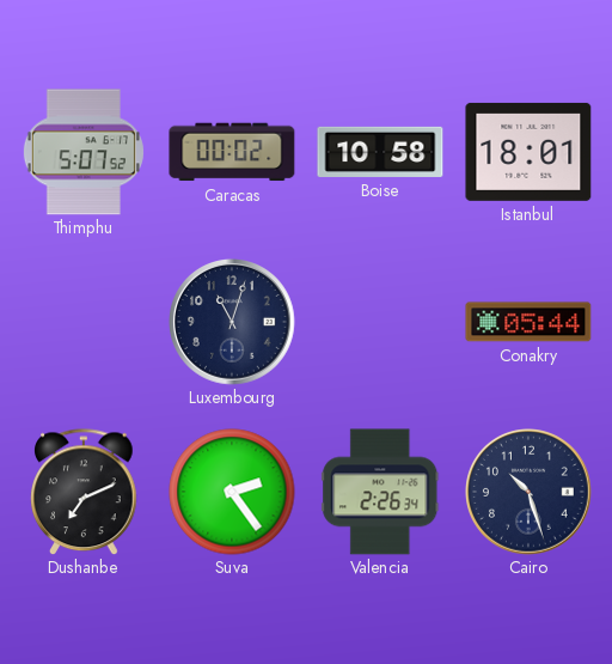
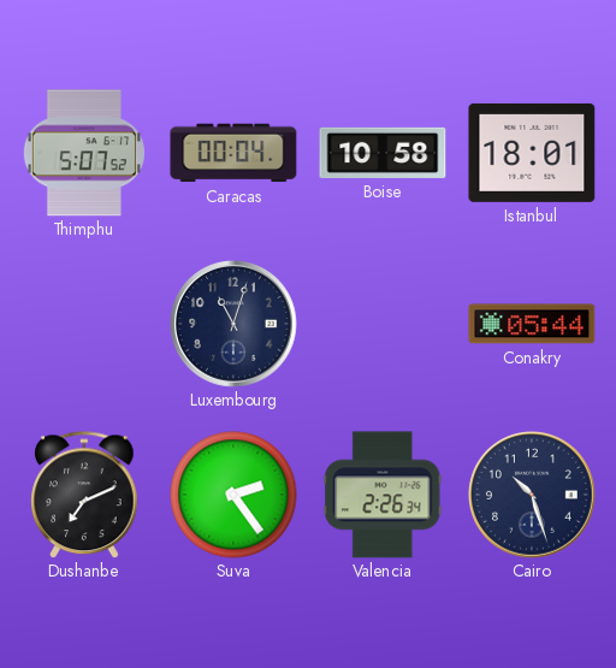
Caracas: 00:02 -> 00:04
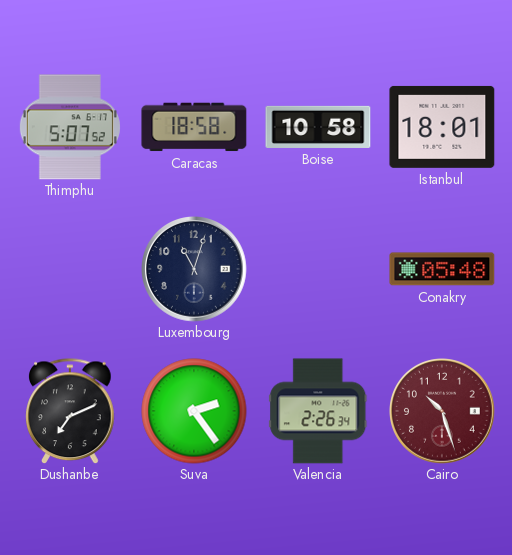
Caracas: 00:04 -> 18:58
Conakry: 05:44 -> 05:48
Cairo dial: navy -> burgundy
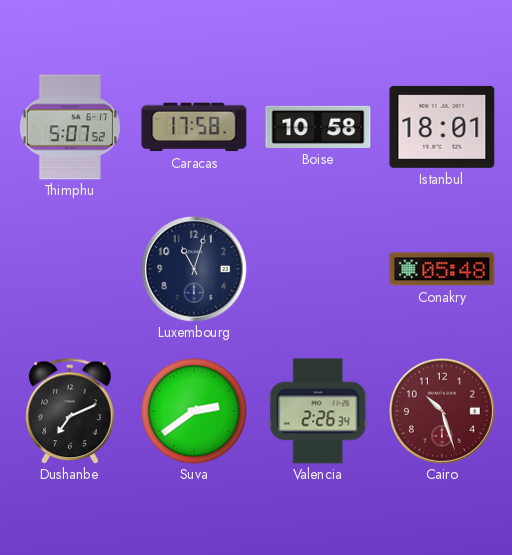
Caracas: 18:58 -> 17:58
Suva: 2:24 -> 2:39
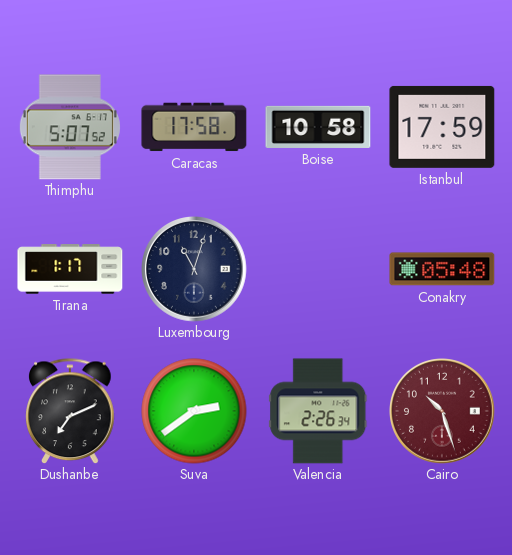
Istanbul: 18:01 -> 17:59
Tirana: none -> 1:17
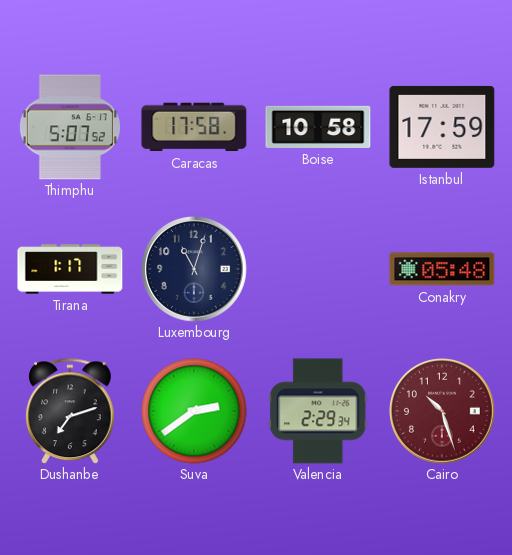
Dushanbe: 7:11 -> 7:12
Valencia: 2:26 -> 2:29
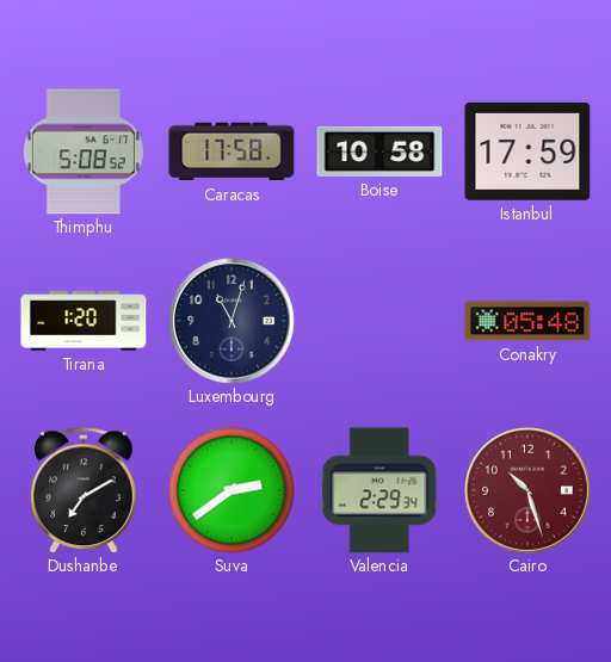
Thimphu: 5:07 -> 5:08
Tirana: 1:17 -> 1:20
Dushanbe: 7:12 -> 7:10
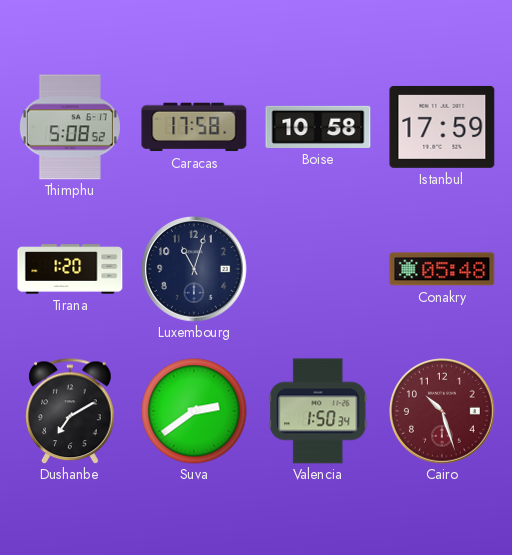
Valencia: 2:29 -> 1:50
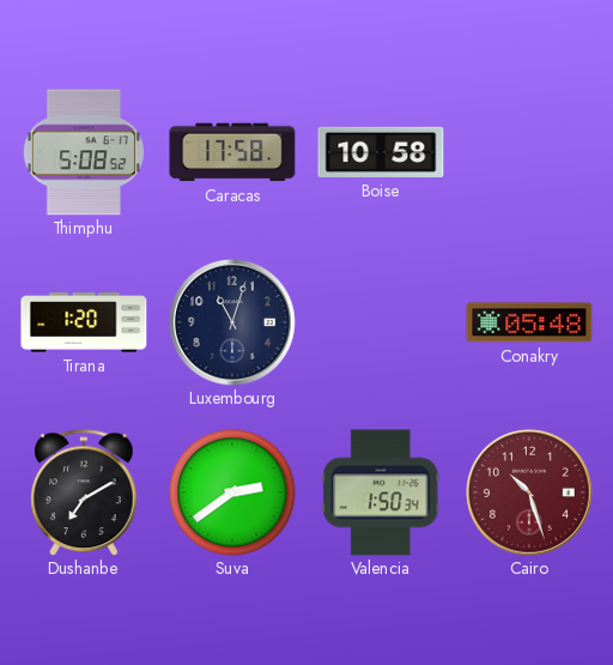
Istanbul: 17:59 -> none
